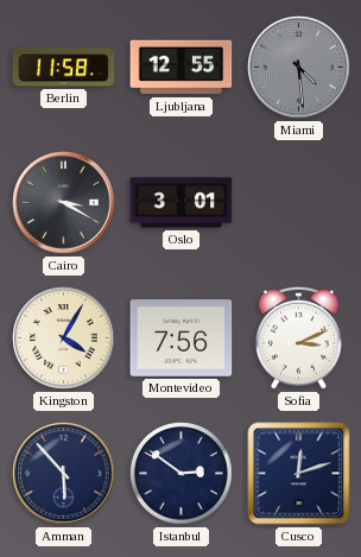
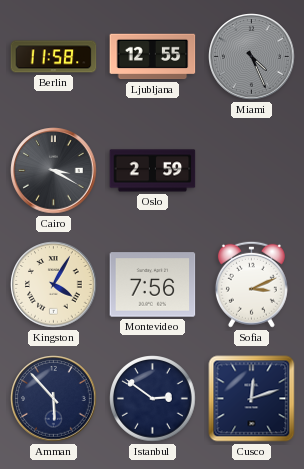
Miami: 4:29 -> 4:26
Oslo: 3:01 -> 2:59
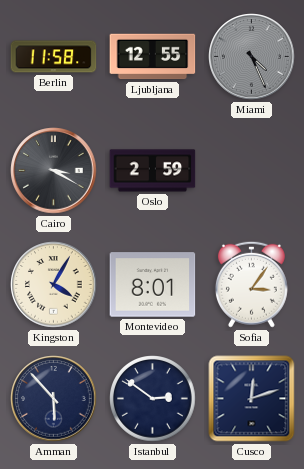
Montevideo: 7:56 -> 8:01
Sofia: 3:11 -> 3:06
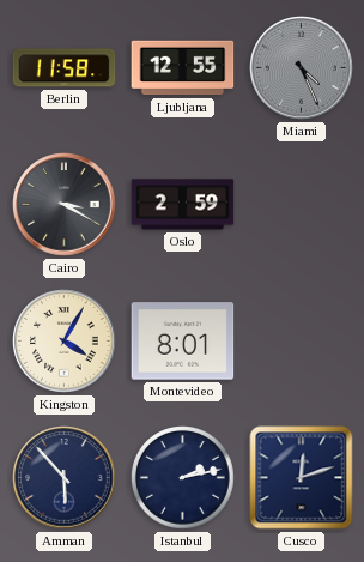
Sofia: 3:06 -> none
Istanbul: 2:51 -> 2:13
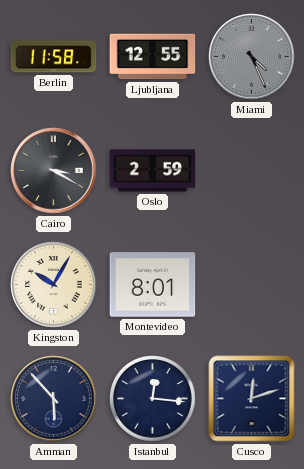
Kingston: 4:05 -> 10:05
Istanbul: 2:13 -> 12:16
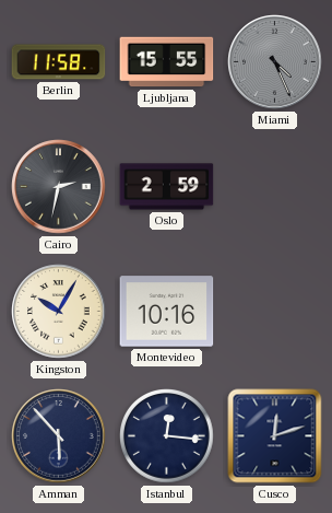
Ljubljana: 12:55 -> 15:55
Cairo: 3:20 -> 2:32
Montevideo: 8:01 -> 10:16
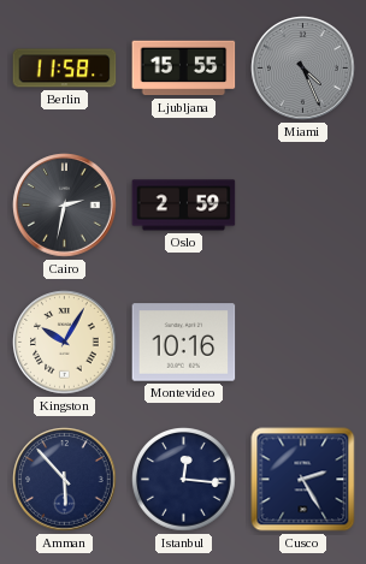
Cusco: 12:12 -> 2:25
